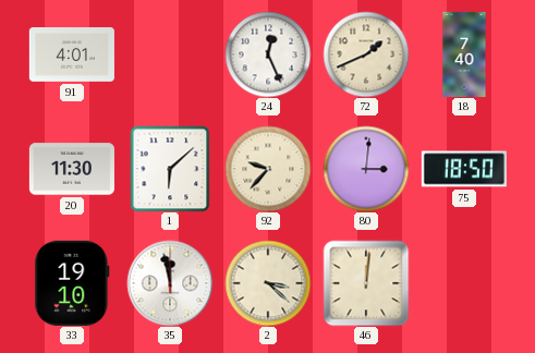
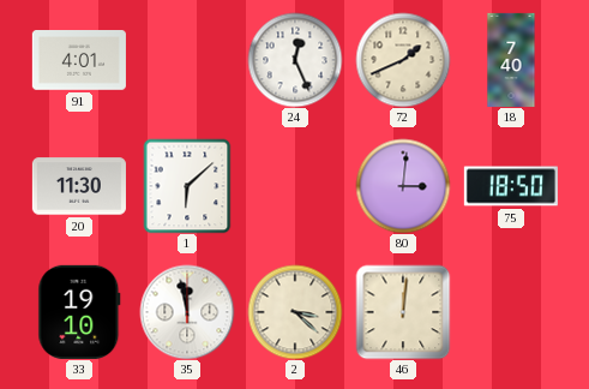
92: 9:37 -> none
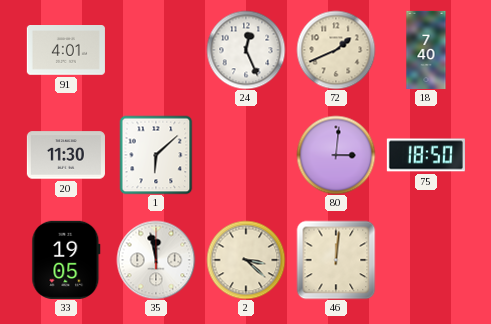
33: 19:10 -> 19:05
